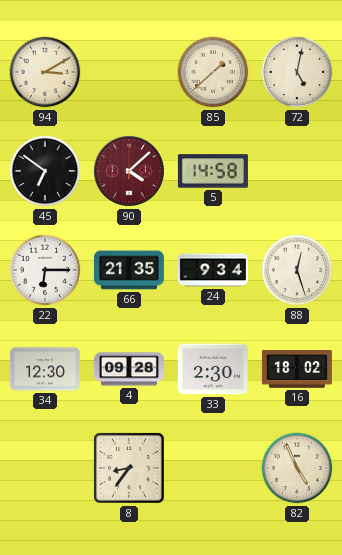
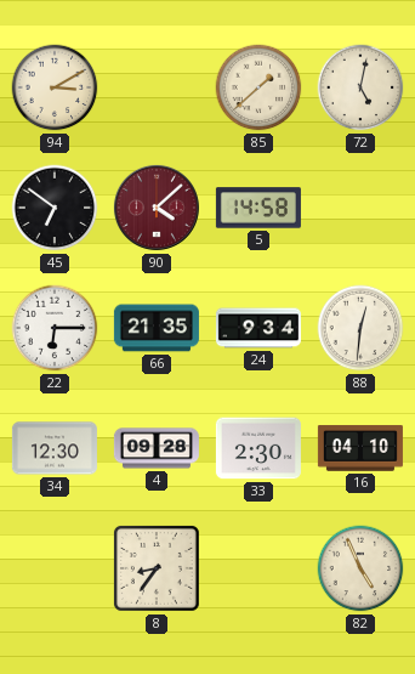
88: 12:27 -> 12:31
16: 18:02 -> 04:10
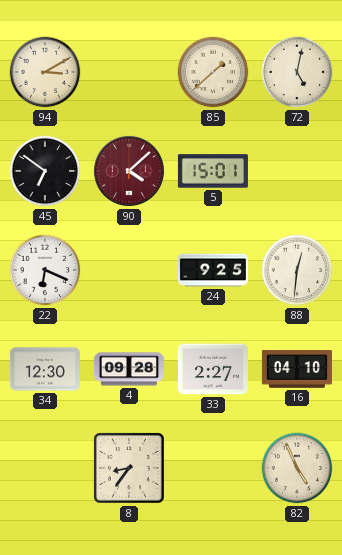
5: 14:58 -> 15:01
22: 6:15 -> 6:19
66: 21:35 -> none
24: 9:34 -> 9:25
33: 2:30 -> 2:27
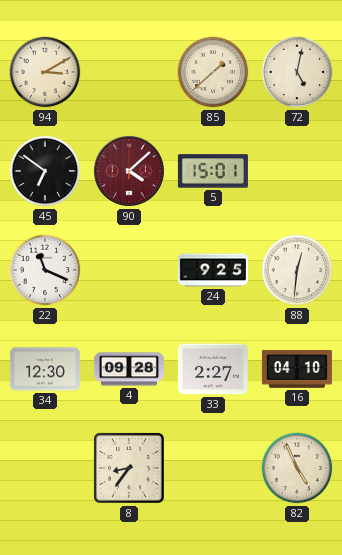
22: 6:19 -> 11:19
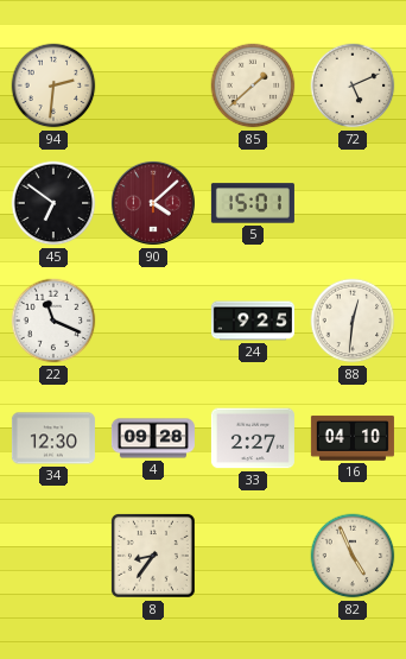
94: 3:10 -> 2:31
72: 5:02 -> 5:11
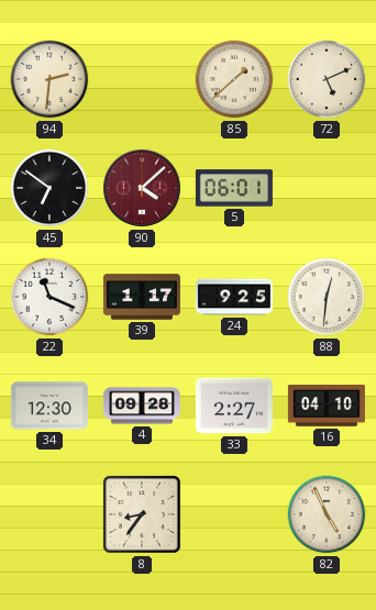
5: 15:01 -> 06:01
39: none -> 1:17
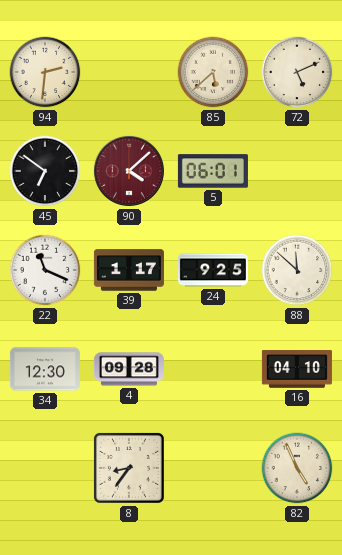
85: 1:38 -> 5:38
88: 12:31 -> 11:52
33: 2:27 -> none
